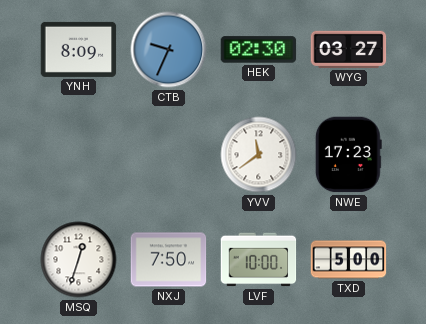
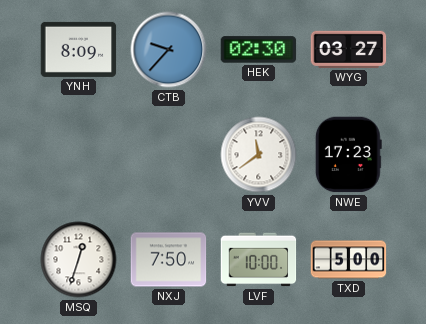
CTB: 9:34 -> 9:37
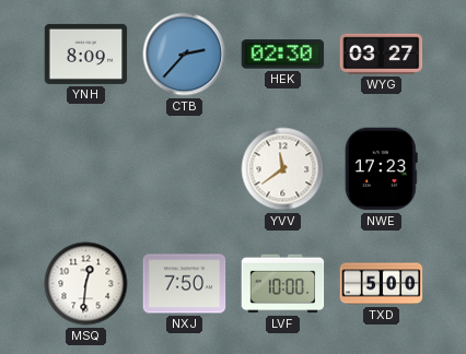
CTB: 9:37 -> 2:37
MSQ: 12:33 -> 12:31
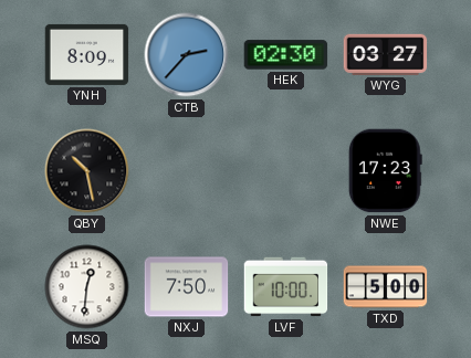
QBY: none -> 10:28
YVV: 11:39 -> none
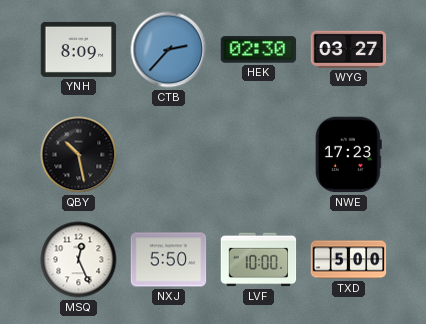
MSQ: 12:31 -> 12:26
NXJ: 7:50 -> 5:50
